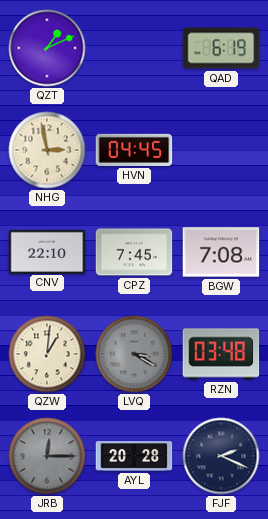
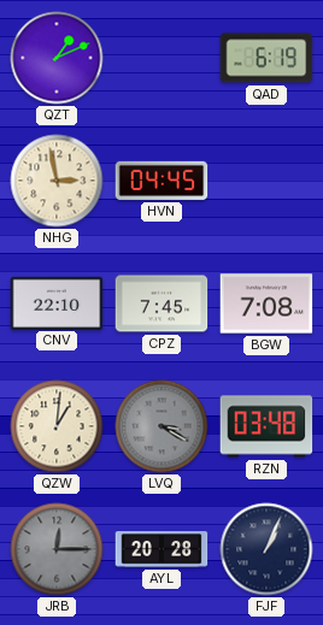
FJF: 2:19 -> 1:04
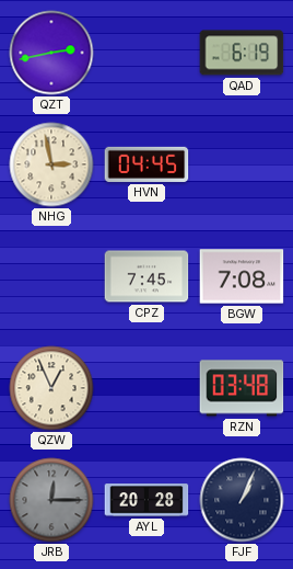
QZT: 1:11 -> 2:43
CNV: 22:10 -> none
QZW: 1:01 -> 12:56
LVQ: 3:20 -> none
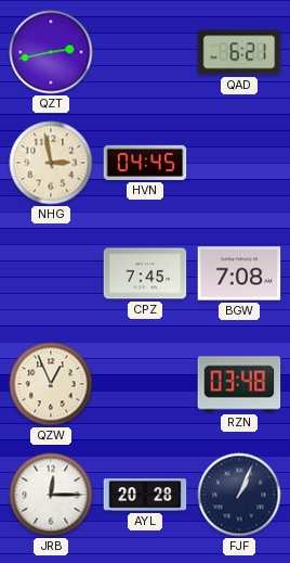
QAD: 6:19 -> 6:21
JRB dial: grey -> white
